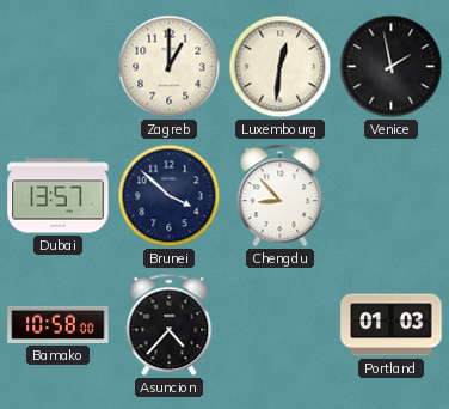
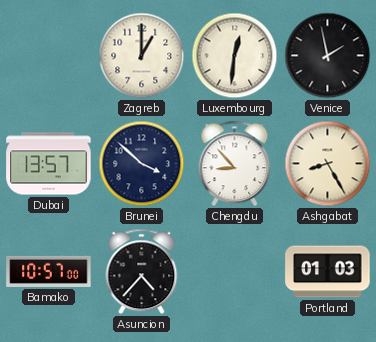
Ashgabat: none -> 8:25
Bamako: 10:58 -> 10:57
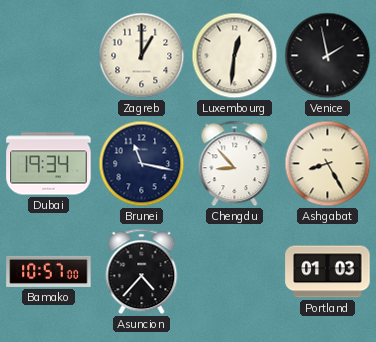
Dubai: 13:57 -> 19:34
Brunei: 3:52 -> 11:17
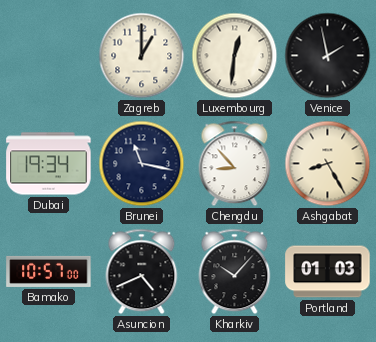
Asuncion: 4:37 -> 4:41
Kharkiv: none -> 10:07
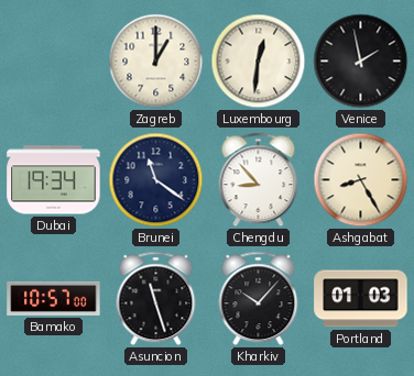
Brunei: 11:17 -> 11:21
Asuncion: 4:41 -> 11:27
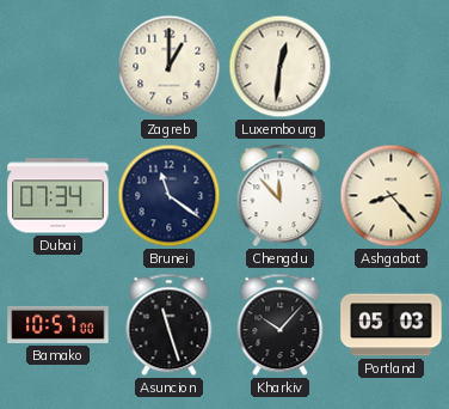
Venice: 1:58 -> none
Dubai: 19:34 -> 07:34
Chengdu: 8:53 -> 11:53
Ashgabat: 8:25 -> 8:23
Portland: 01:03 -> 05:03
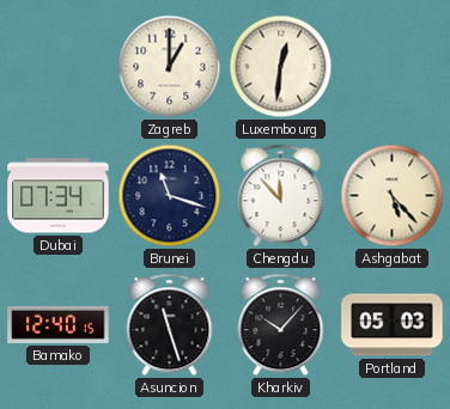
Brunei: 11:21 -> 11:18
Ashgabat: 8:23 -> 5:23
Bamako: 10:57 -> 12:40
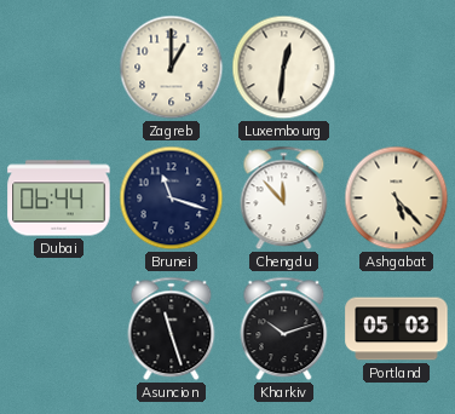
Dubai: 07:34 -> 06:44
Bamako: 12:40 -> none
Kharkiv: 10:07 -> 10:12
